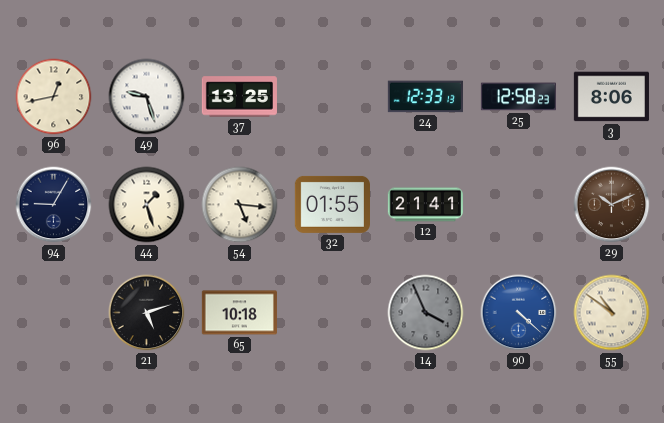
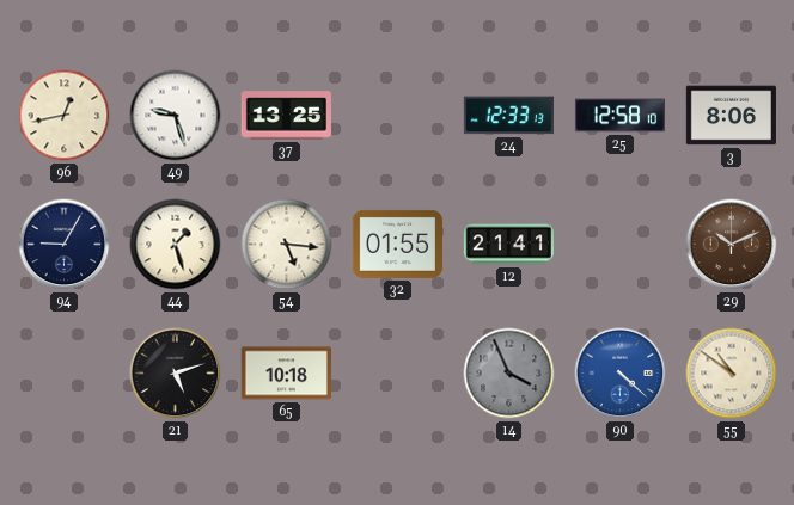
25: 12:58:23 -> 12:58:10
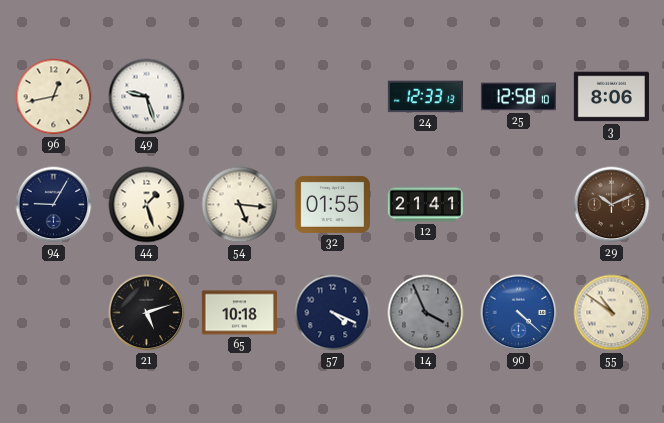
37: 13:25 -> none
57: none -> 4:19
